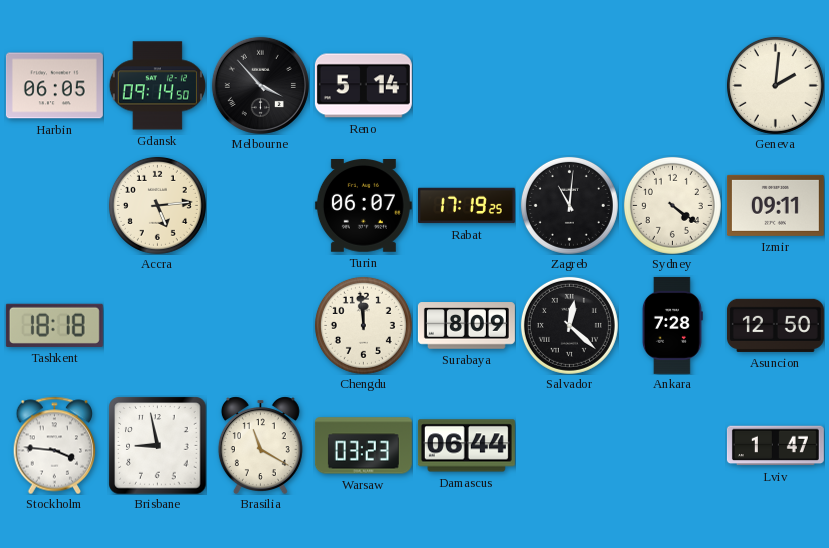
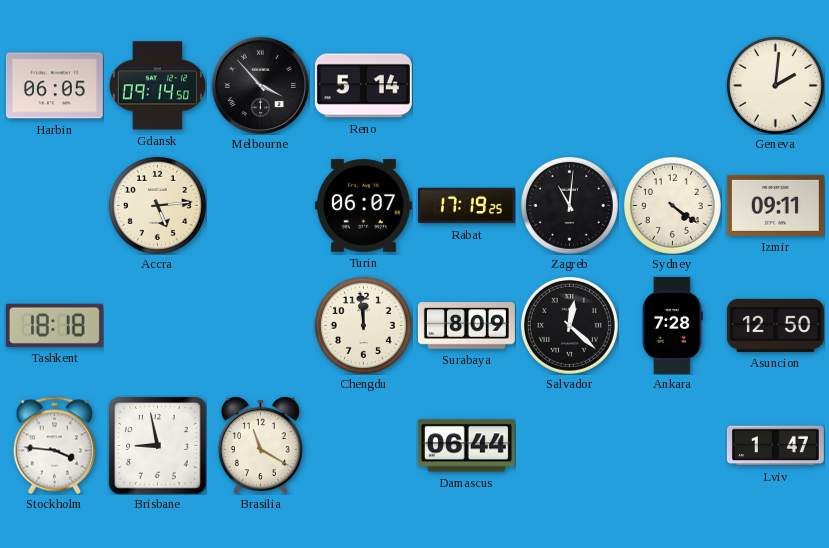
Warsaw: 03:23 -> none
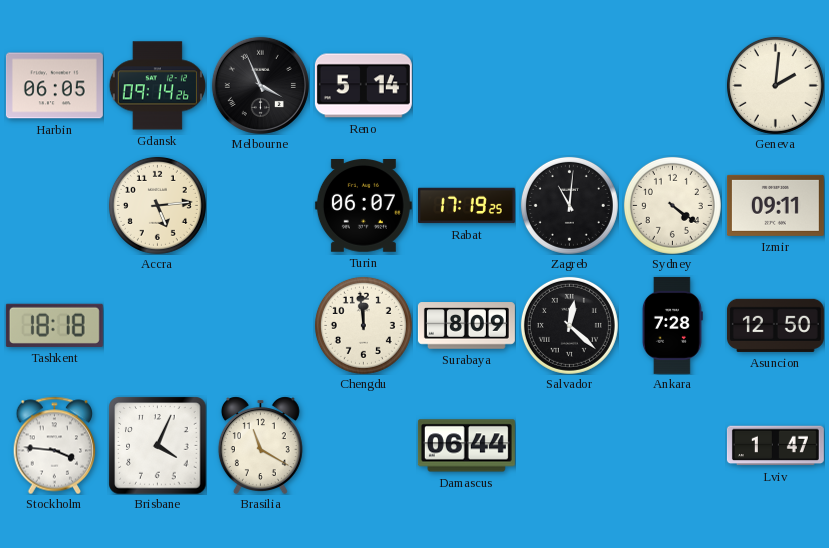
Gdansk: 09:14:50 -> 09:14:26
Melbourne: 3:53 -> 3:56
Brisbane: 8:58 -> 4:04
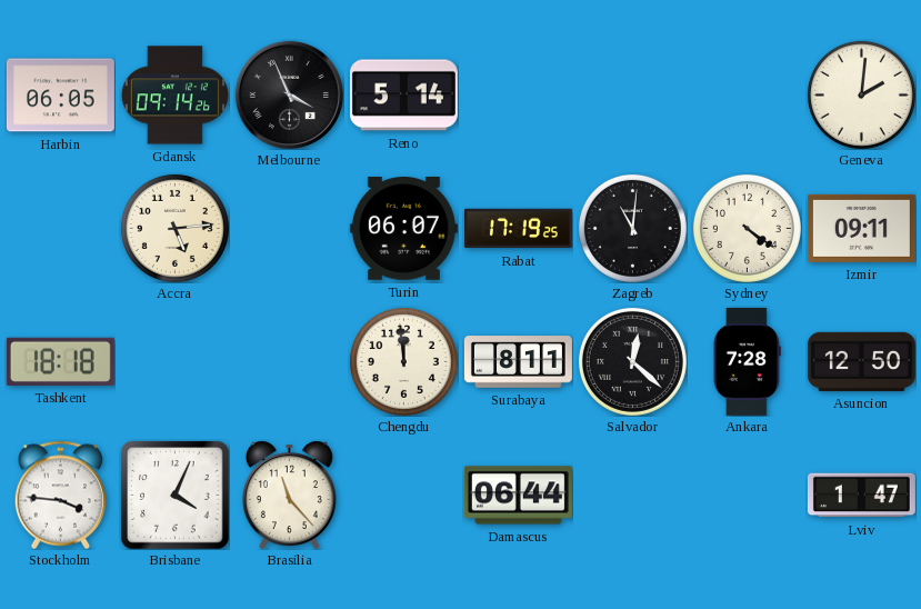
Surabaya: 8:09 -> 8:11
Brasilia: 11:20 -> 11:23
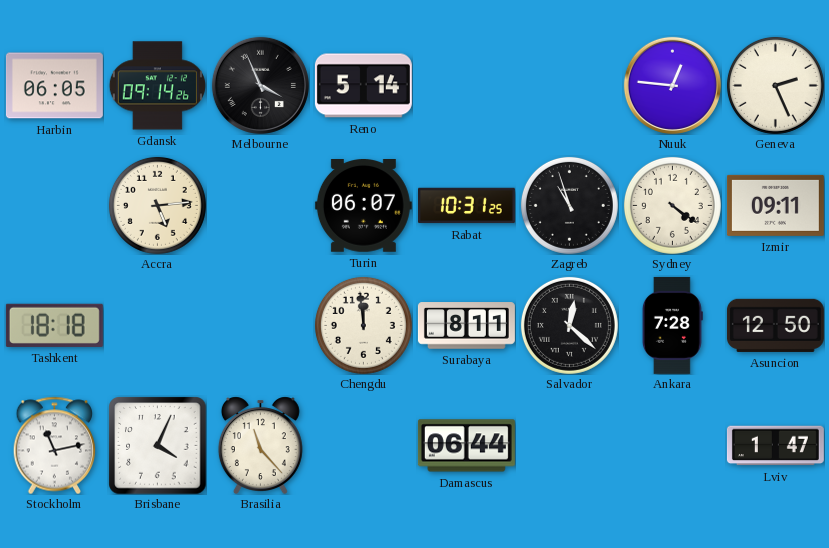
Nuuk: none -> 12:46
Geneva: 2:01 -> 2:26
Rabat: 17:19 -> 10:31
Zagreb: 11:01 -> 10:57
Stockholm: 3:46 -> 11:13
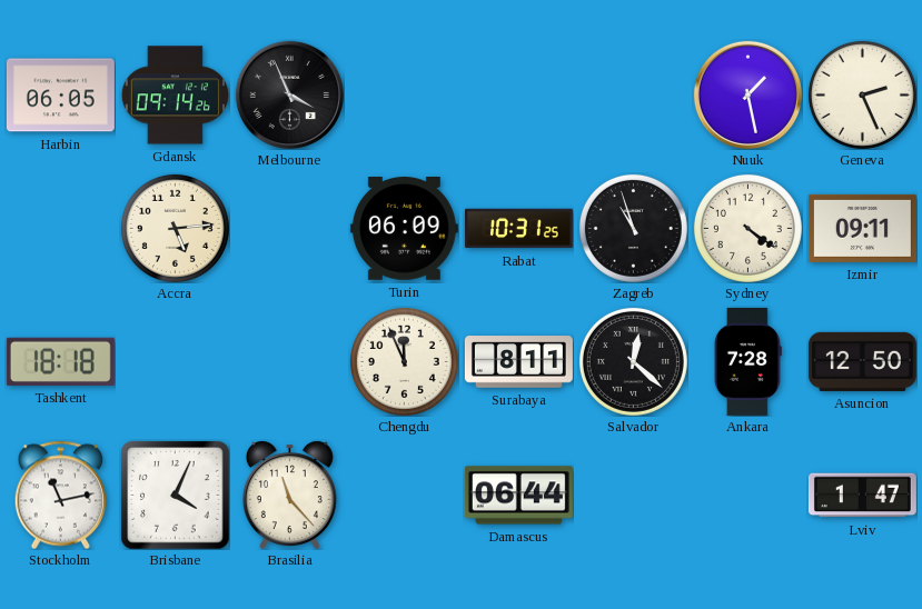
Reno: 5:14 -> none
Nuuk: 12:46 -> 1:28
Turin: 06:07 -> 06:09
Chengdu: 11:59 -> 11:56
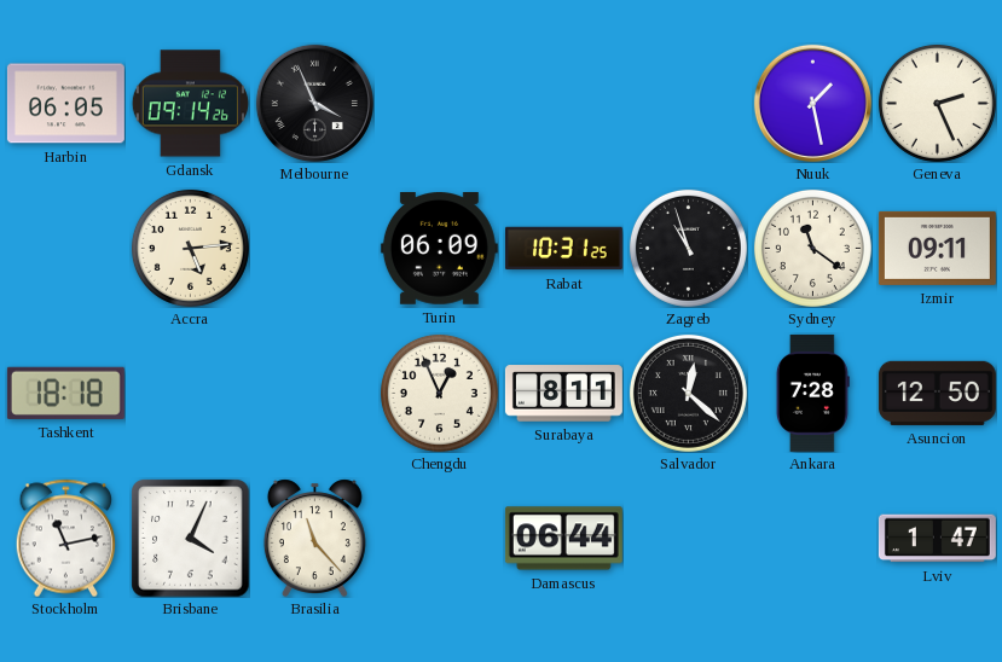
Sydney: 4:21 -> 11:21
Chengdu: 11:56 -> 12:56
